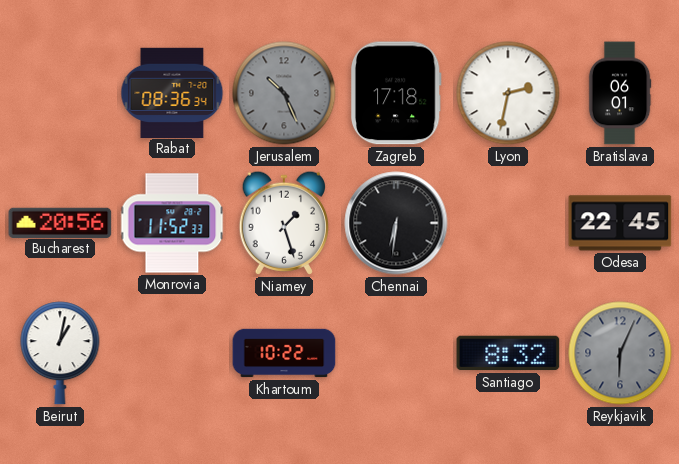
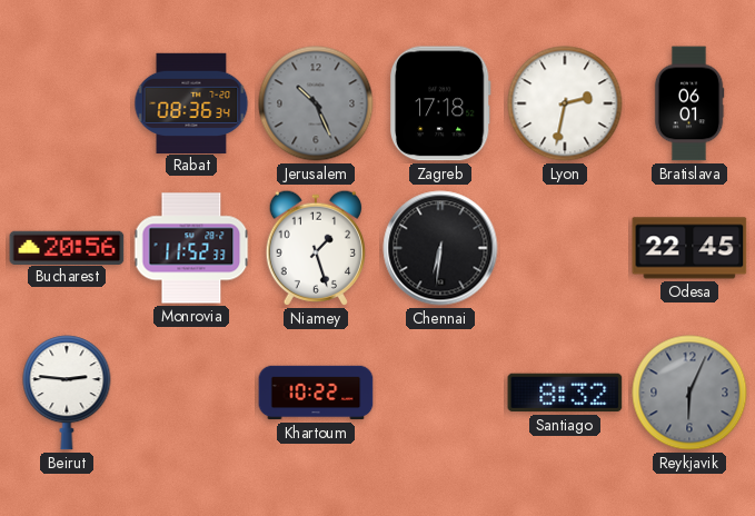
Beirut: 1:02 -> 2:46
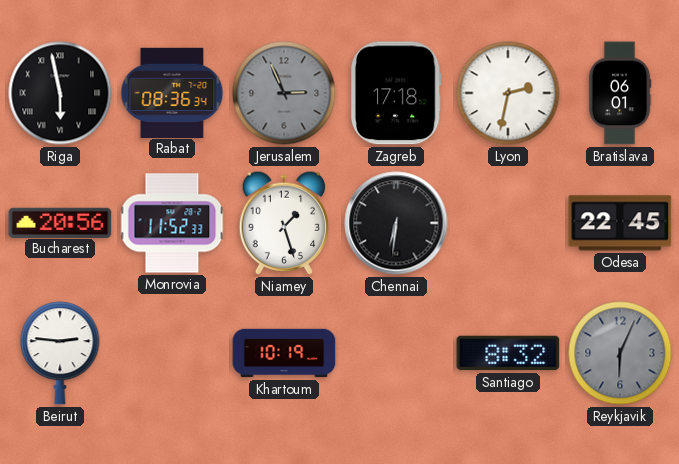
Riga: none -> 5:58
Jerusalem: 10:26 -> 2:56
Khartoum: 10:22 -> 10:19
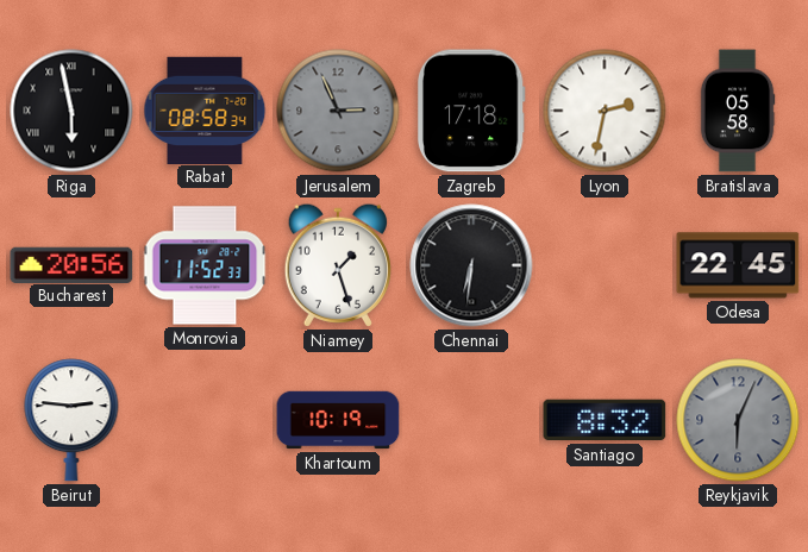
Rabat: 08:36 -> 08:58
Bratislava: 06:01 -> 05:58
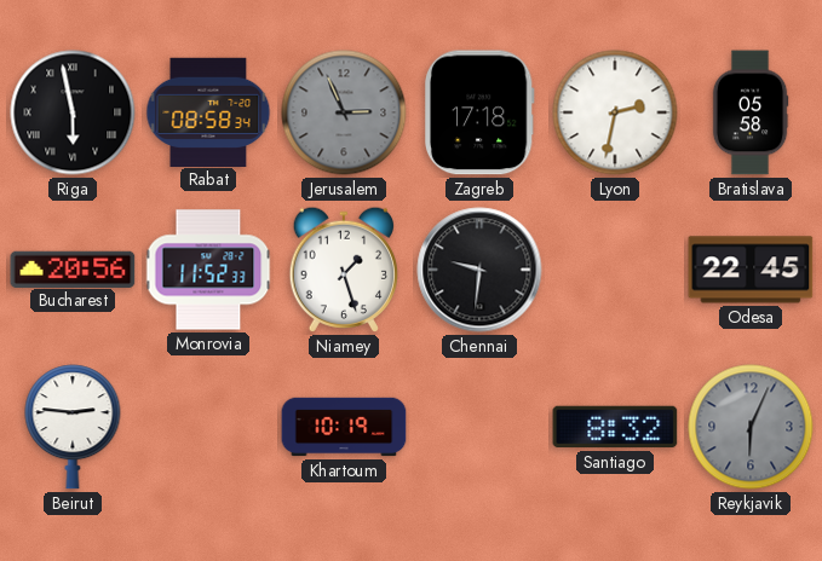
Chennai: 6:31 -> 9:31
